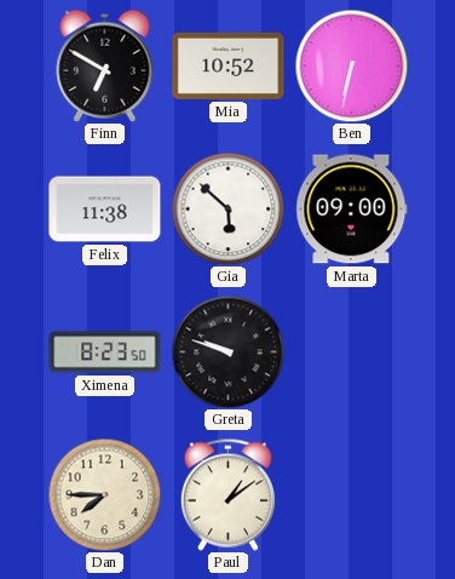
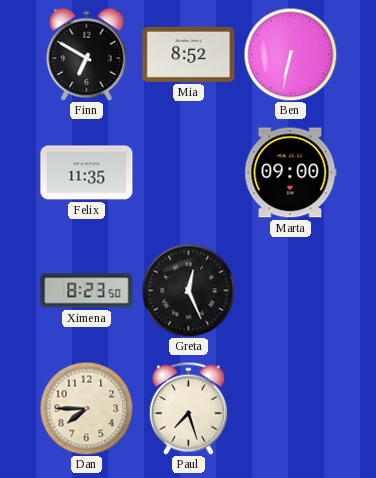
Mia: 10:52 -> 8:52
Felix: 11:38 -> 11:35
Gia: 5:52 -> none
Greta: 9:48 -> 12:26
Paul: 1:09 -> 7:27
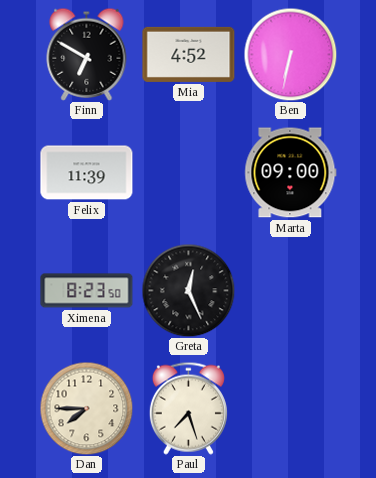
Mia: 8:52 -> 4:52
Felix: 11:35 -> 11:39
